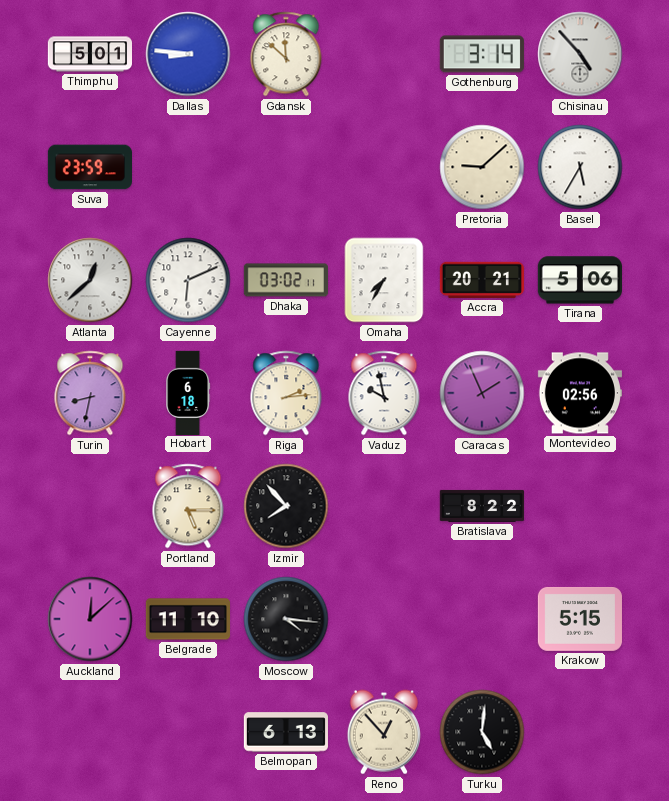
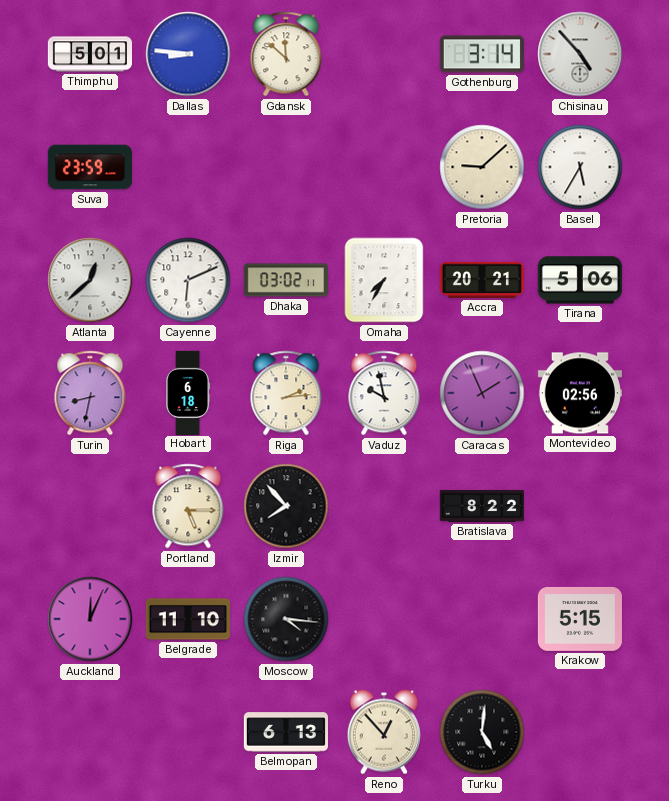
Auckland: 12:08 -> 12:04
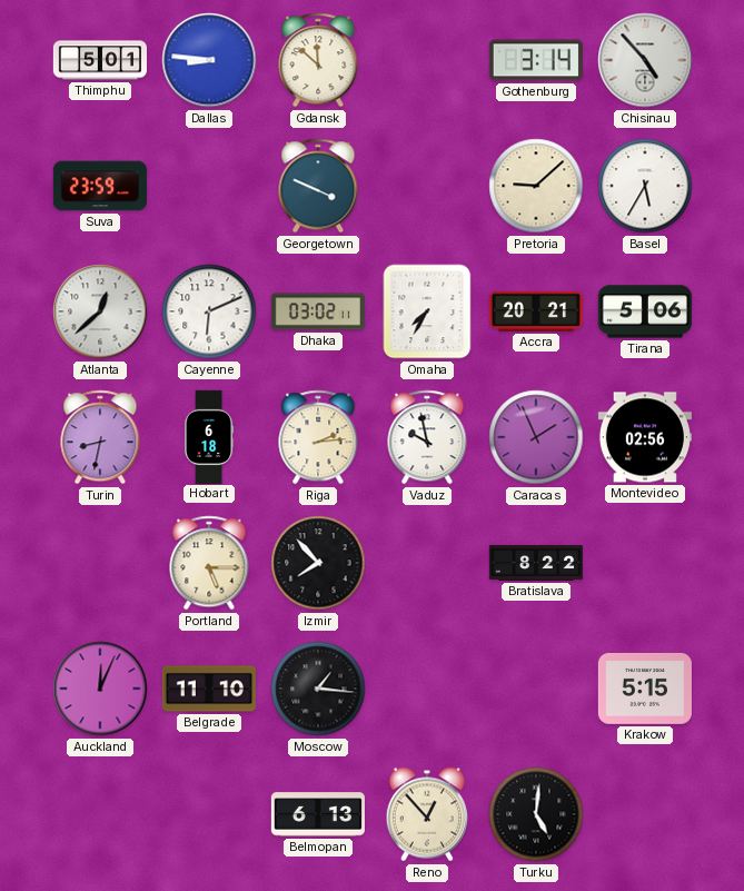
Georgetown: none -> 3:49
Moscow: 4:16 -> 1:16
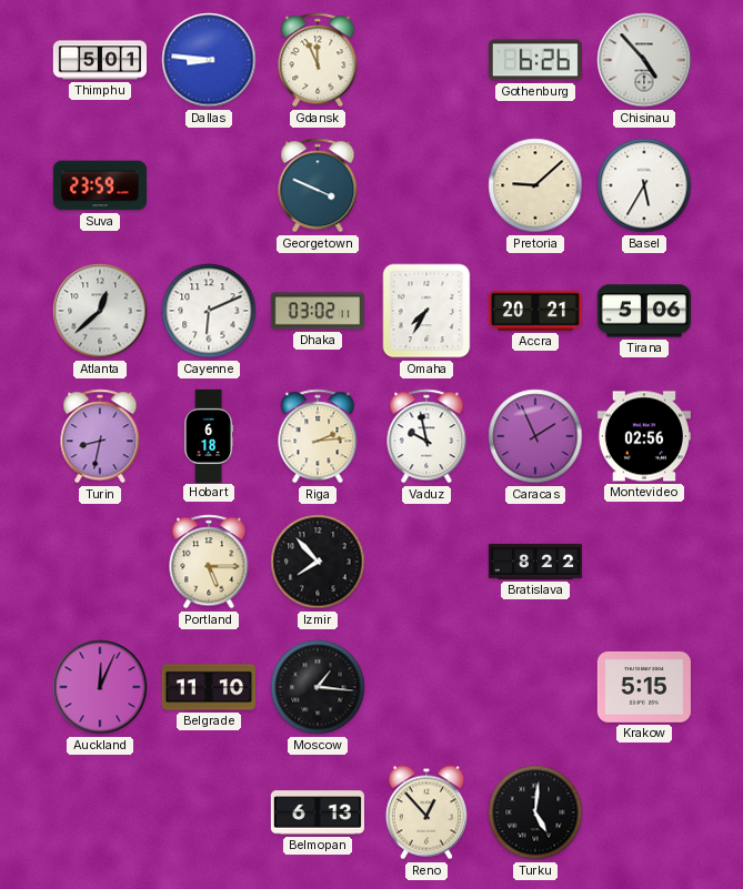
Gdansk: 11:52 -> 11:56
Gothenburg: 3:14 -> 6:26
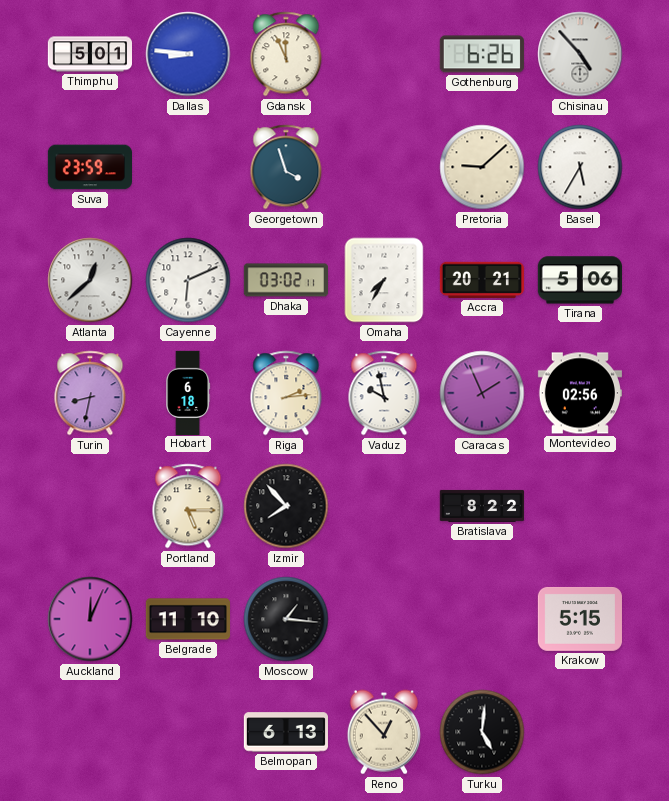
Georgetown: 3:49 -> 3:57
